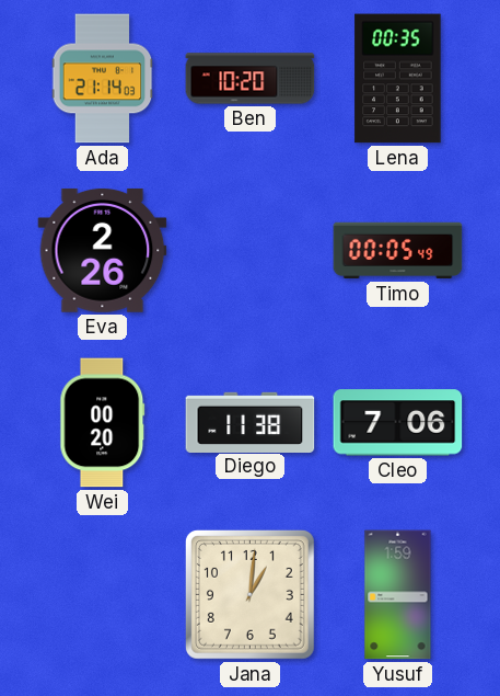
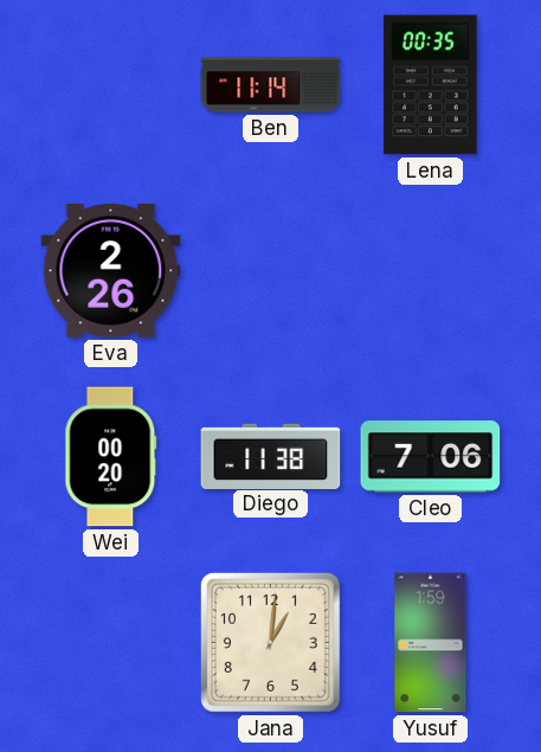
Ada: 21:14 -> none
Ben: 10:20 -> 11:14
Timo: 00:05 -> none
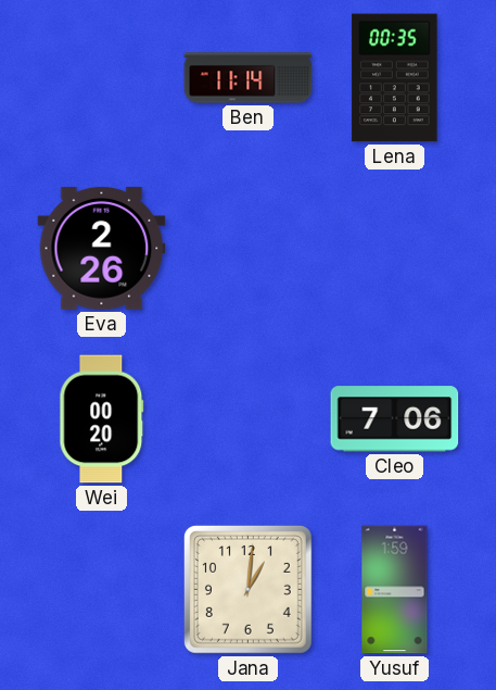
Diego: 11:38 -> none
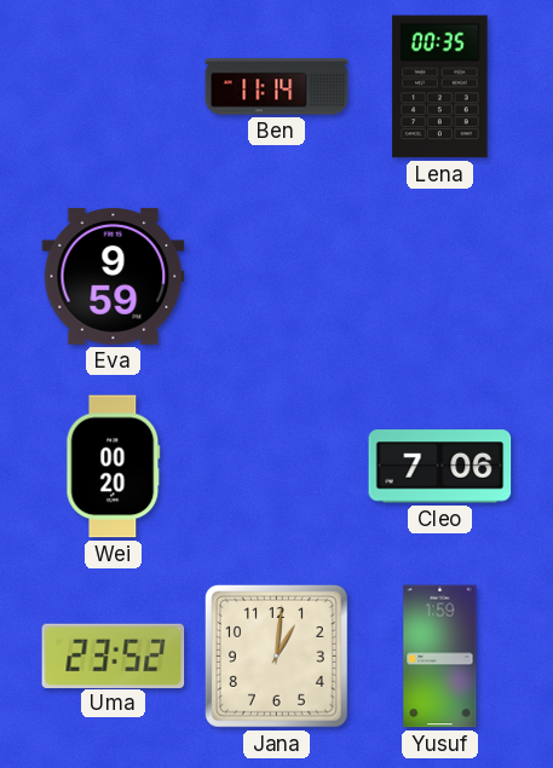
Eva: 2:26 -> 9:59
Uma: none -> 23:52
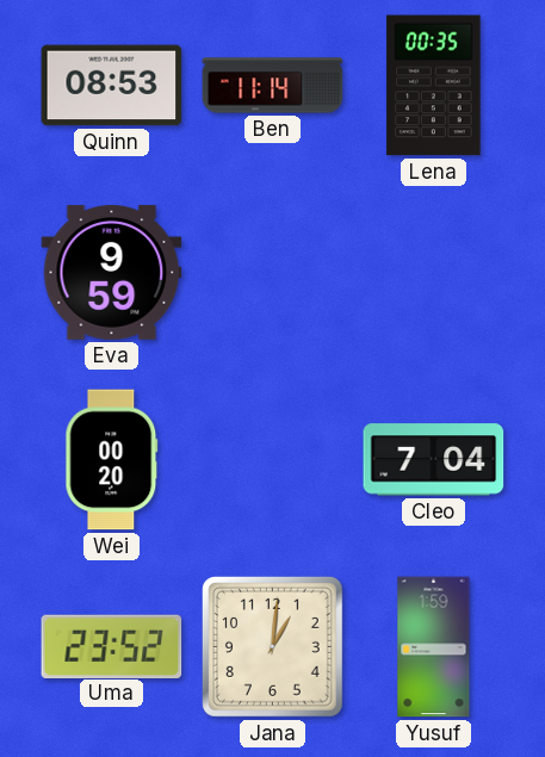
Quinn: none -> 08:53
Cleo: 7:06 -> 7:04
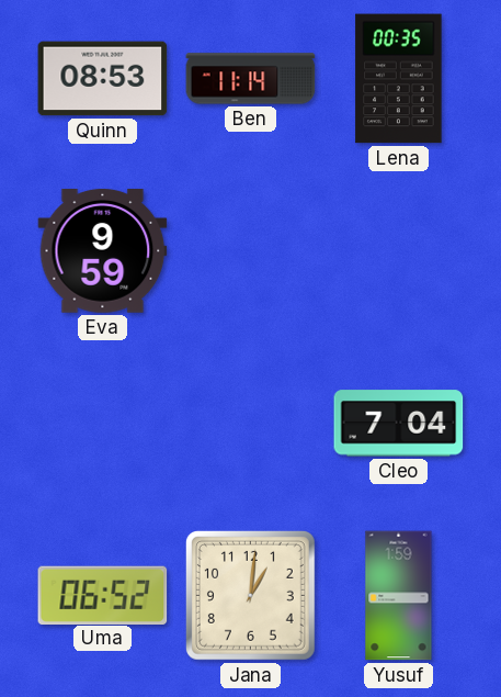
Wei: 00:20 -> none
Uma: 23:52 -> 06:52
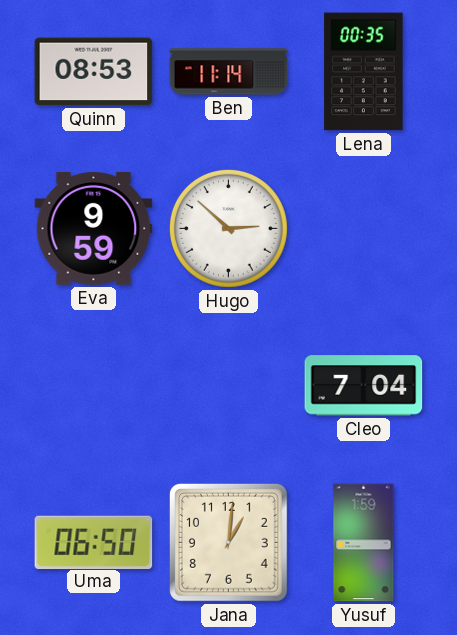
Hugo: none -> 2:52
Uma: 06:52 -> 06:50
